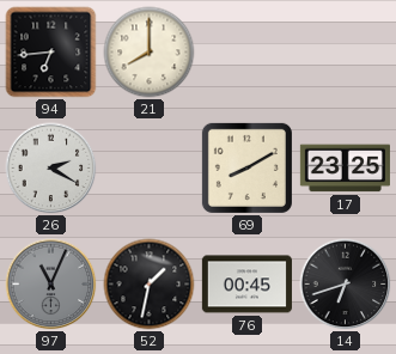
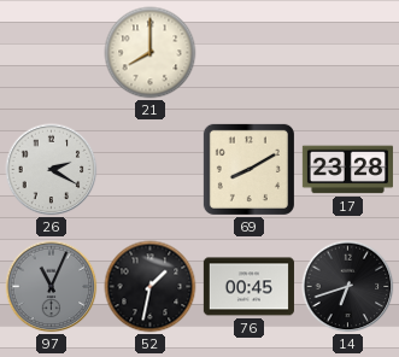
94: 6:44 -> none
17: 23:25 -> 23:28
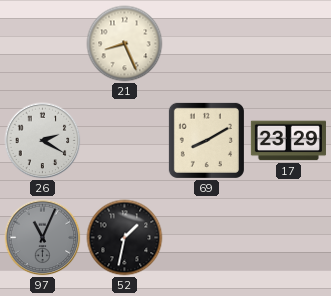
21: 8:00 -> 8:26
17: 23:28 -> 23:29
76: 00:45 -> none
14: 6:42 -> none
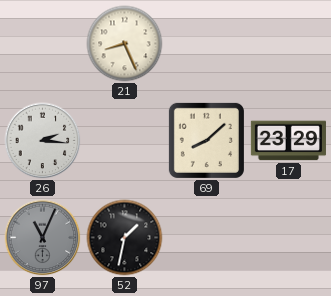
26: 2:20 -> 2:16
69: 8:10 -> 8:08
